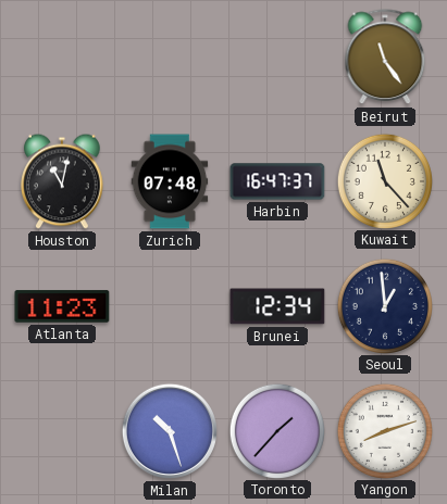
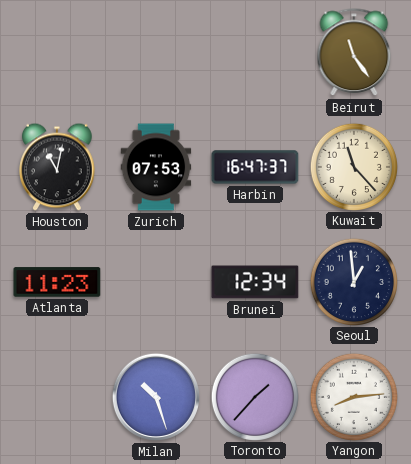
Zurich: 07:48 -> 07:53
Yangon: 8:12 -> 8:14
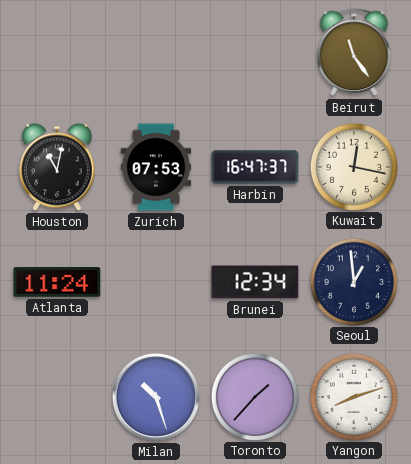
Kuwait: 11:23 -> 12:17
Atlanta: 11:23 -> 11:24
Yangon: 8:14 -> 8:12
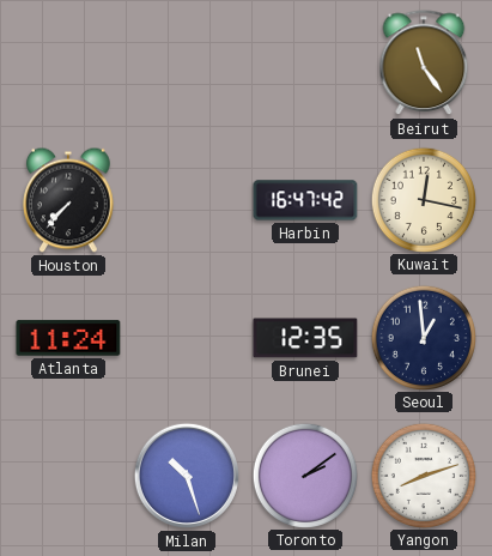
Houston: 11:02 -> 7:37
Zurich: 07:53 -> none
Harbin: 16:47:37 -> 16:47:42
Brunei: 12:34 -> 12:35
Toronto: 1:37 -> 2:09
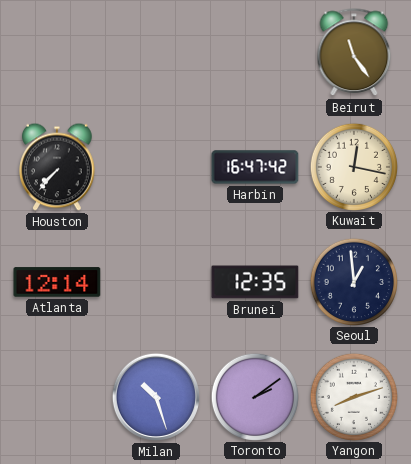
Atlanta: 11:24 -> 12:14
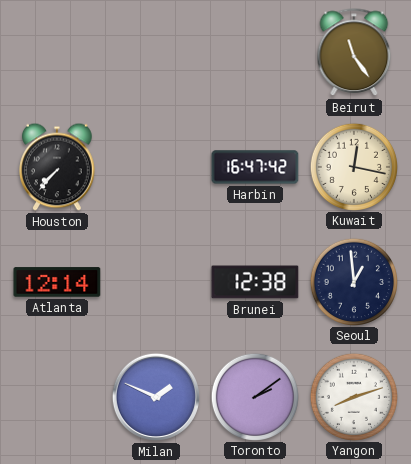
Brunei: 12:35 -> 12:38
Milan: 10:27 -> 1:49
